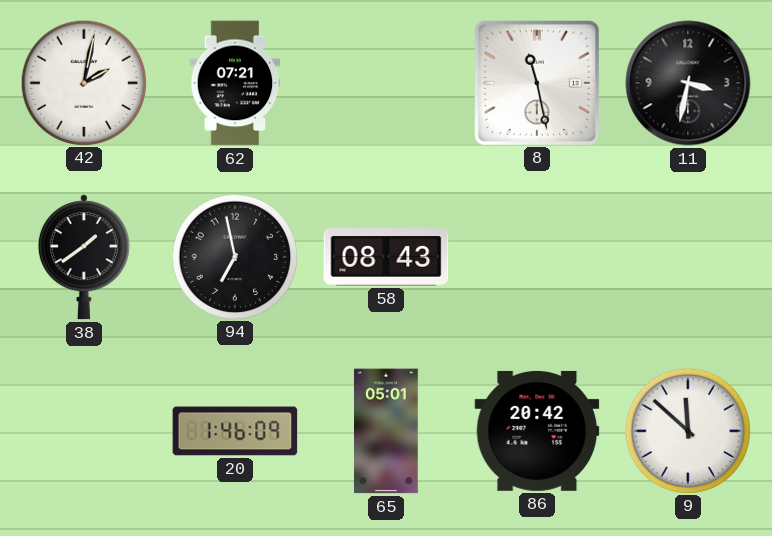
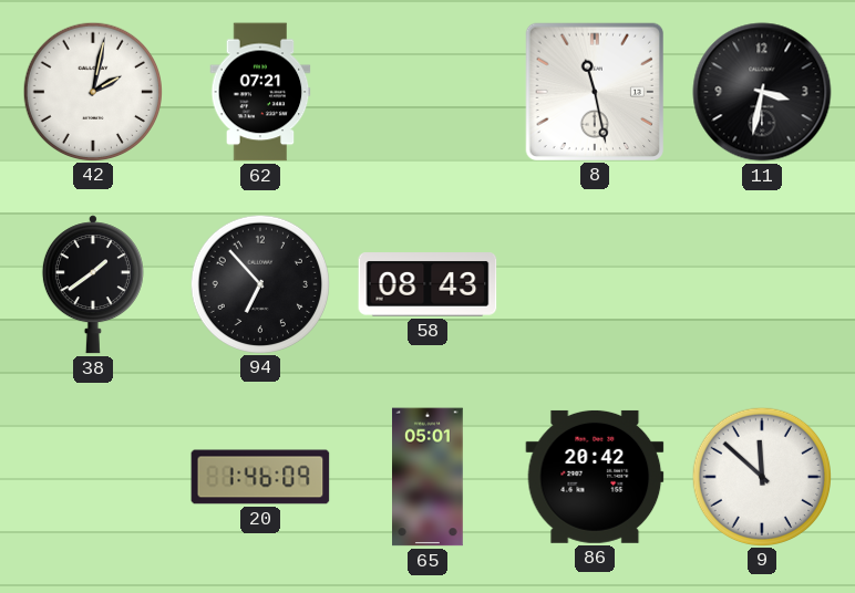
94: 6:58 -> 6:53
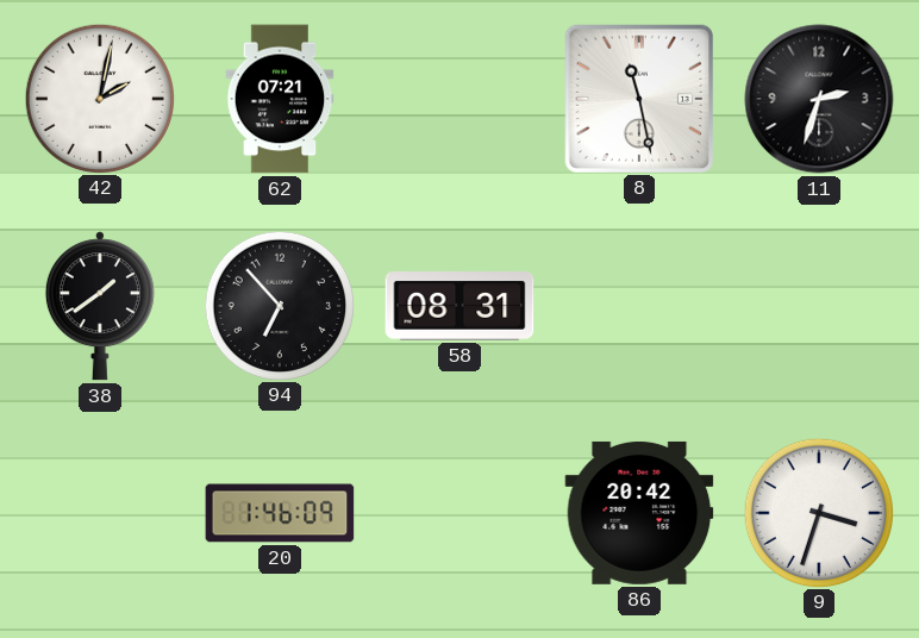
11: 3:32 -> 2:33
58: 08:43 -> 08:31
65: 05:01 -> none
9: 11:52 -> 3:33
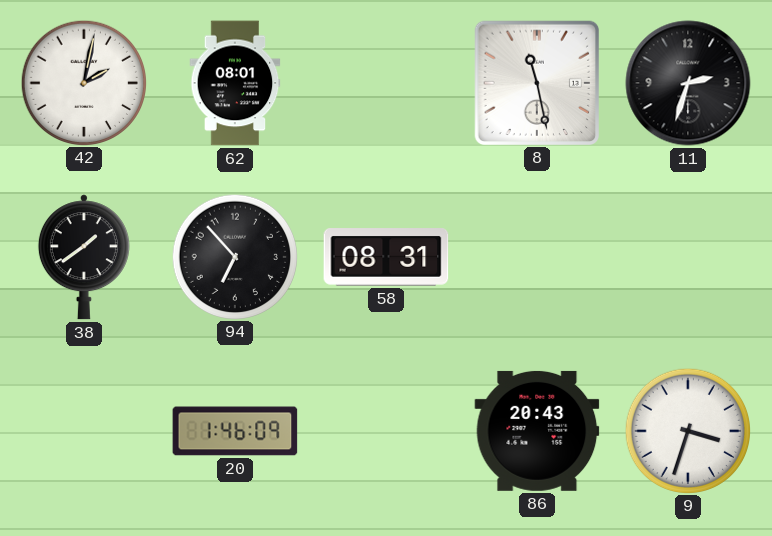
62: 07:21 -> 08:01
86: 20:42 -> 20:43
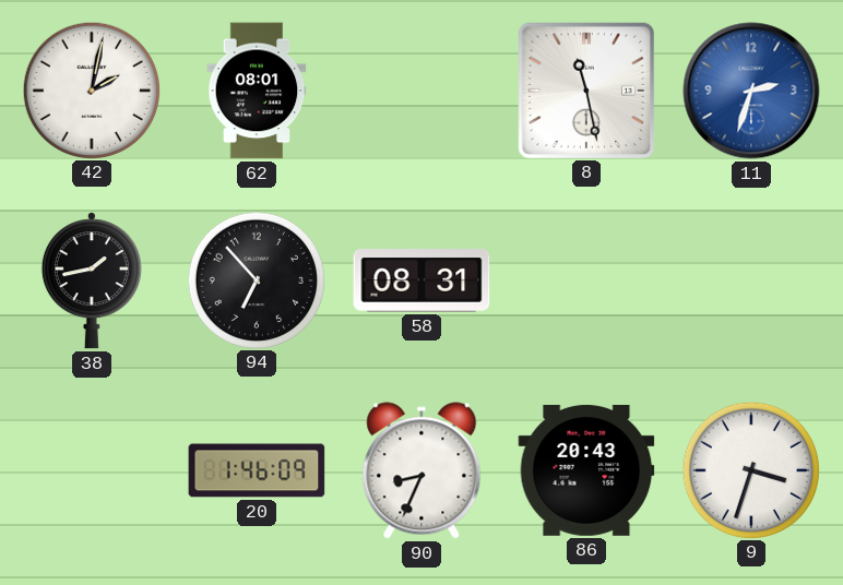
11 dial: black -> blue
38: 1:39 -> 1:43
90: none -> 8:34
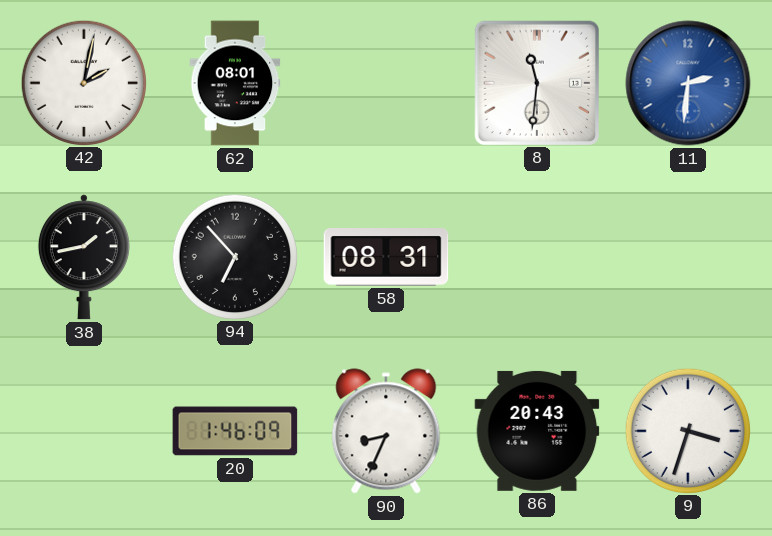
8: 11:28 -> 11:31
11: 2:33 -> 2:31
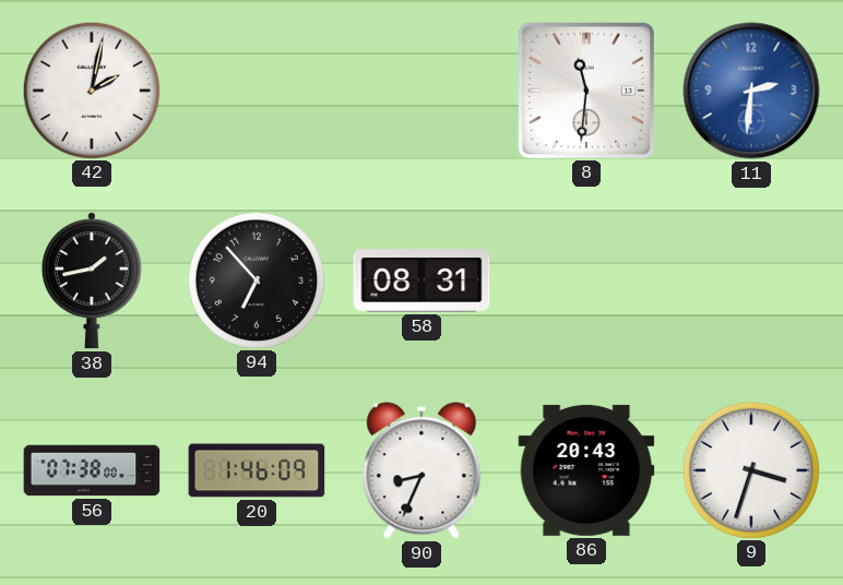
62: 08:01 -> none
56: none -> 07:38
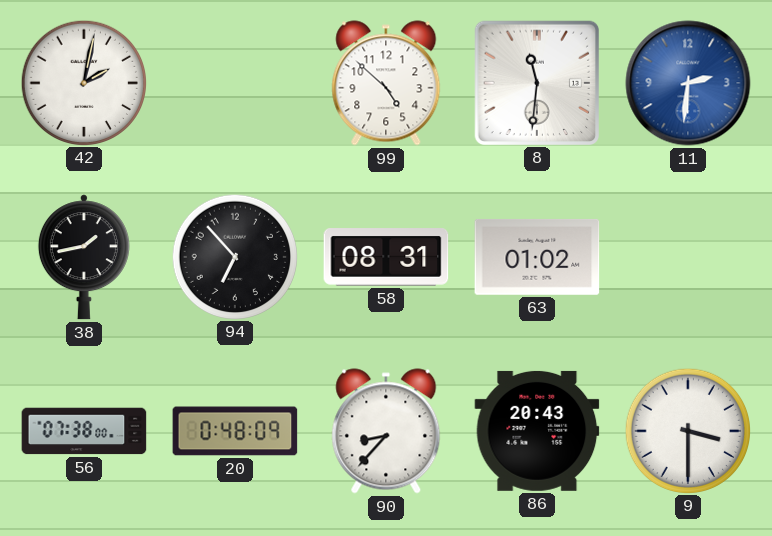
99: none -> 4:52
63: none -> 01:02
20: 1:46 -> 0:48
90: 8:34 -> 8:37
9: 3:33 -> 3:30
